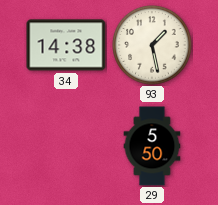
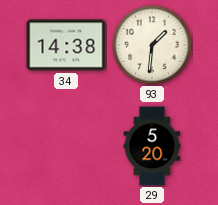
93: 1:28 -> 1:31
29: 5:50 -> 5:20
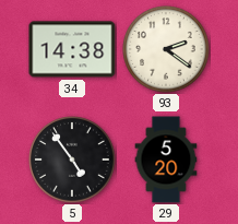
93: 1:31 -> 2:21
5: none -> 4:54
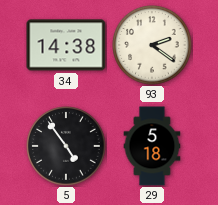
29: 5:20 -> 5:18
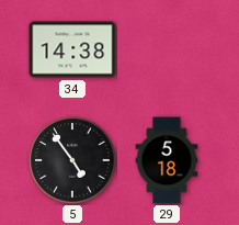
93: 2:21 -> none
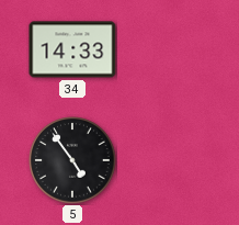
34: 14:38 -> 14:33
29: 5:18 -> none
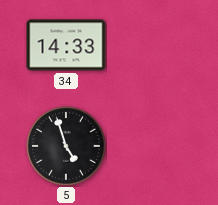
5: 4:54 -> 4:57
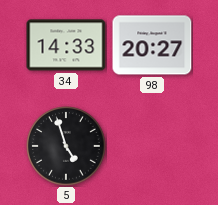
98: none -> 20:27
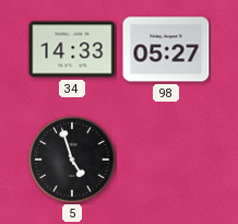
98: 20:27 -> 05:27
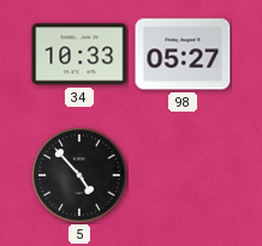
34: 14:33 -> 10:33
5: 4:57 -> 4:53
